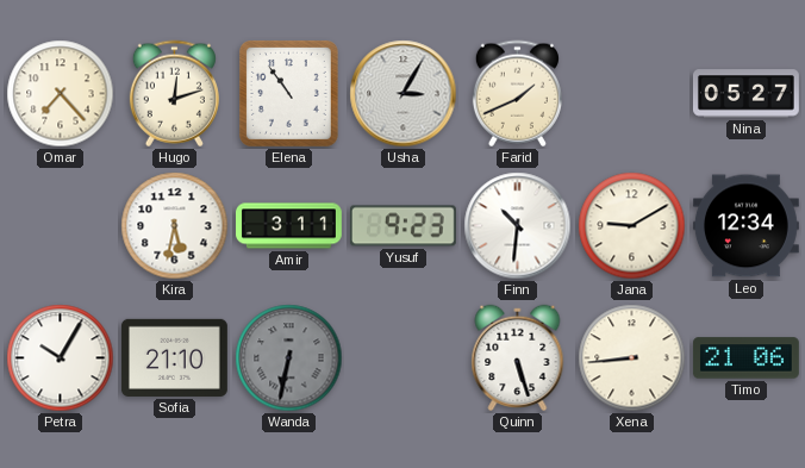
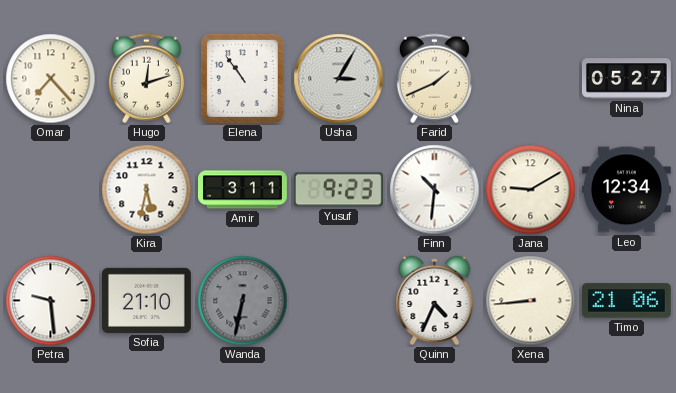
Petra: 10:05 -> 9:29
Quinn: 5:27 -> 4:34
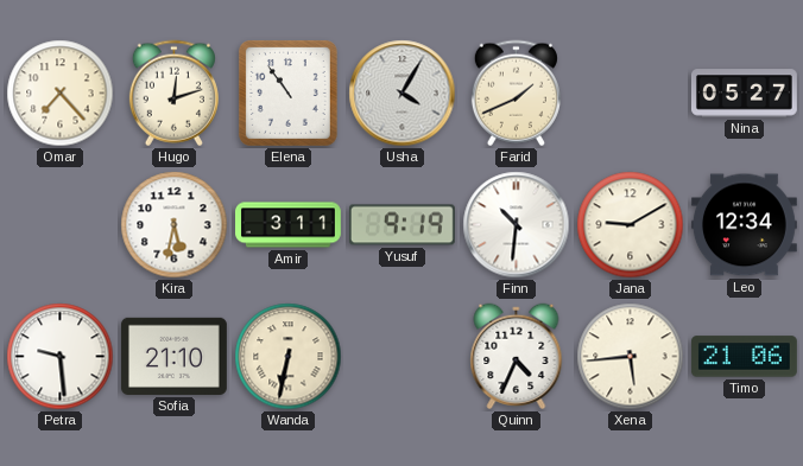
Usha: 3:05 -> 4:05
Yusuf: 9:23 -> 9:19
Wanda dial: grey -> cream
Xena: 8:44 -> 5:44
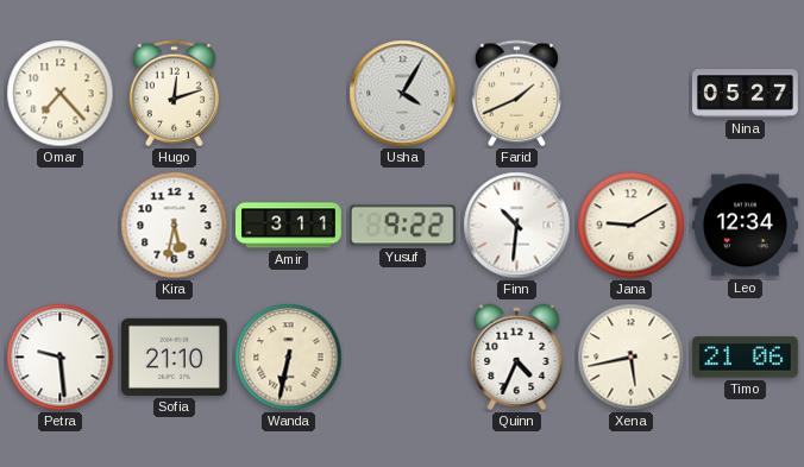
Elena: 10:54 -> none
Yusuf: 9:19 -> 9:22
Xena: 5:44 -> 5:43
